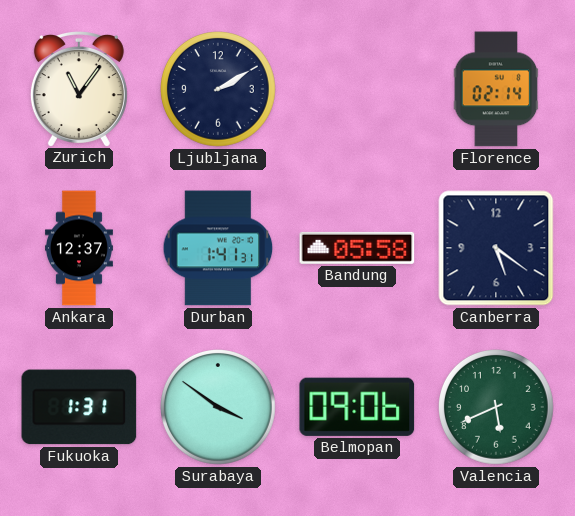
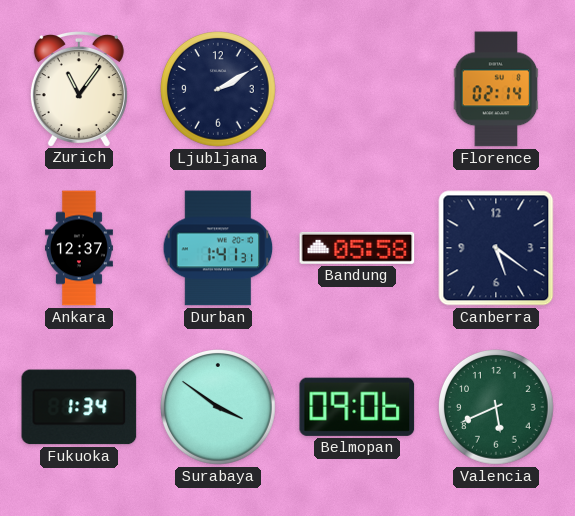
Fukuoka: 1:31 -> 1:34
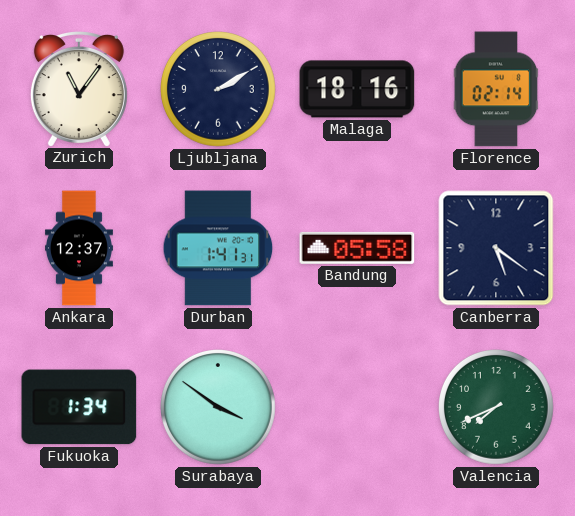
Malaga: none -> 18:16
Belmopan: 09:06 -> none
Valencia: 5:41 -> 7:41
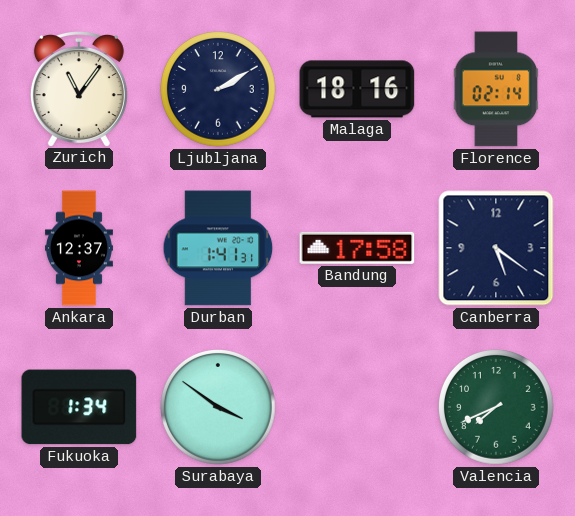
Bandung: 05:58 -> 17:58
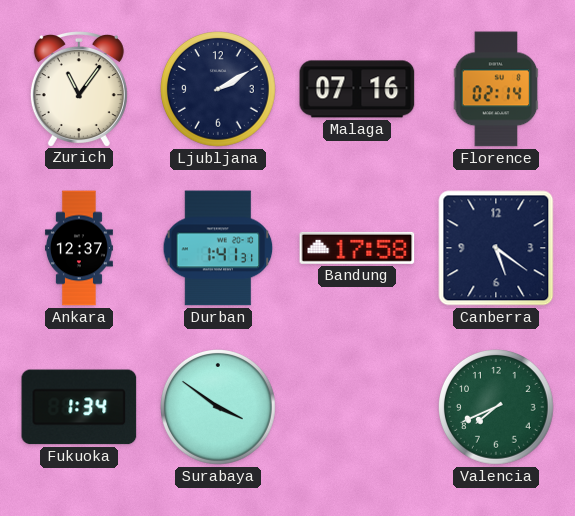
Malaga: 18:16 -> 07:16
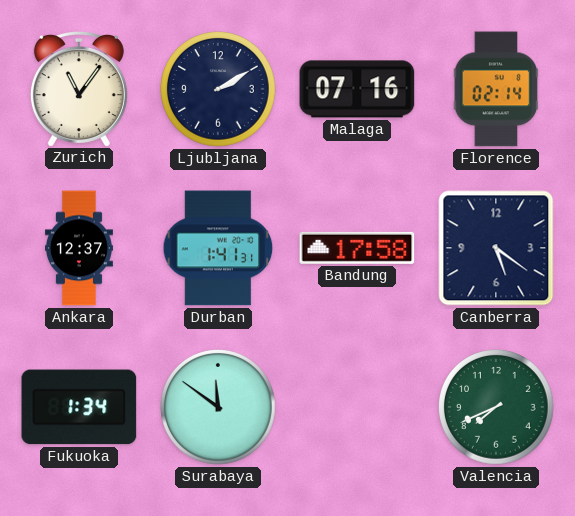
Surabaya: 3:51 -> 11:51
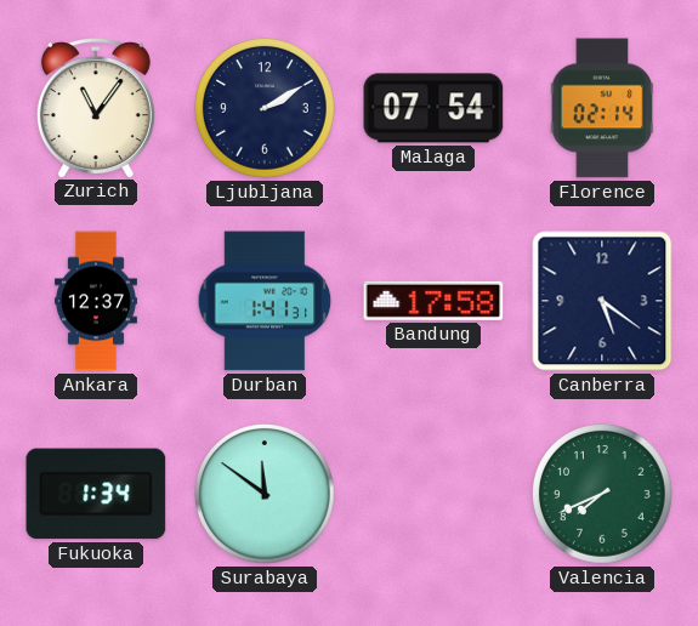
Malaga: 07:16 -> 07:54
